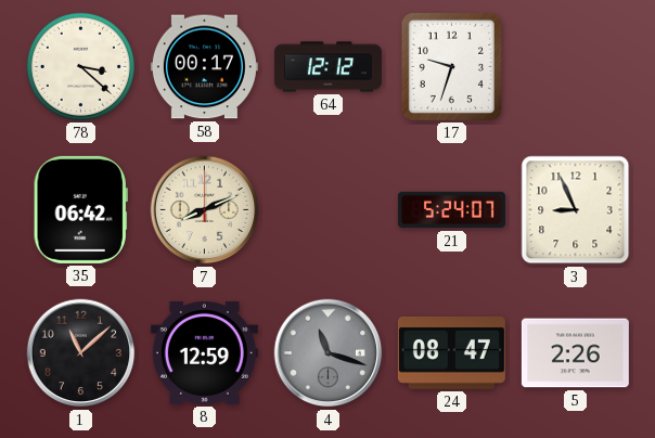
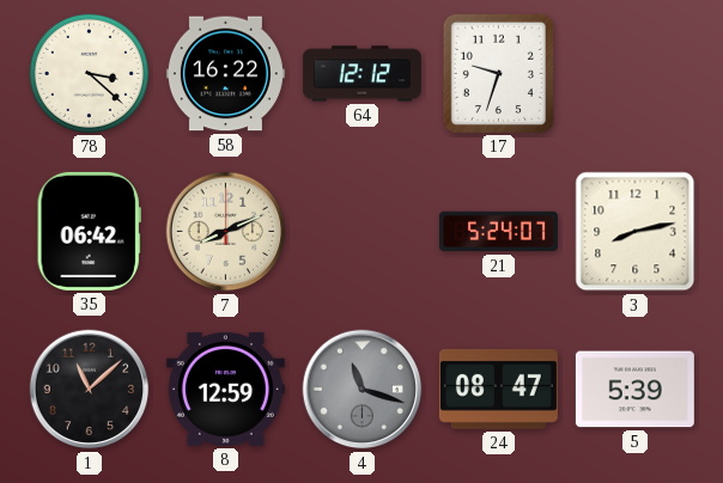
58: 00:17 -> 16:22
3: 8:56 -> 8:13
5: 2:26 -> 5:39
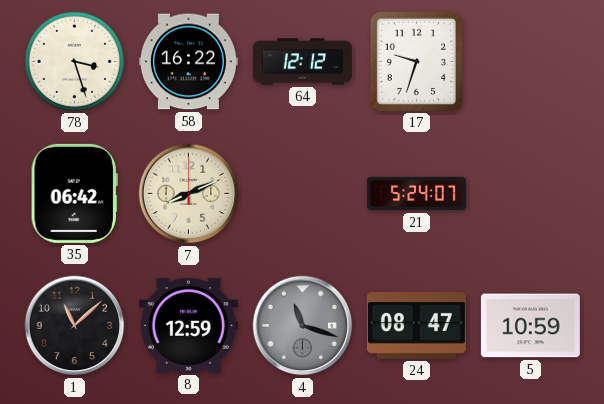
78: 3:22 -> 3:27
3: 8:13 -> none
5: 5:39 -> 10:59
